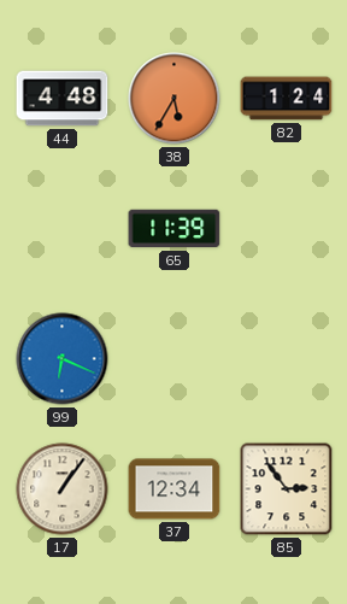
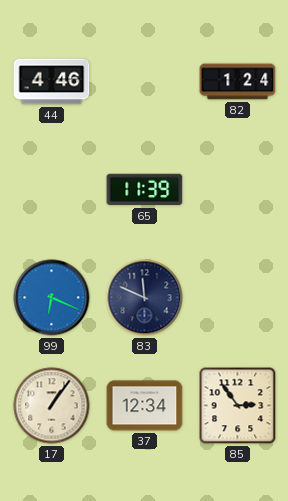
44: 4:48 -> 4:46
38: 5:35 -> none
83: none -> 11:49
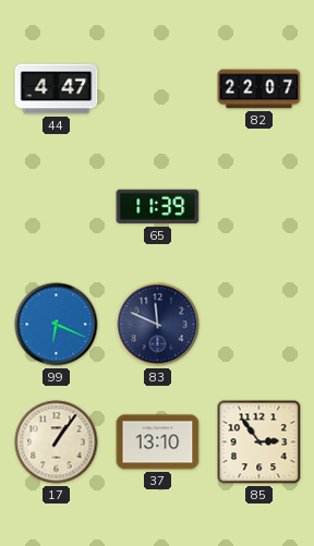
44: 4:46 -> 4:47
82: 1:24 -> 22:07
37: 12:34 -> 13:10
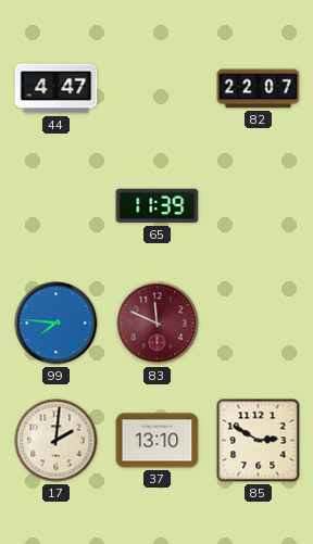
99: 6:19 -> 7:46
83 dial: navy -> burgundy
17: 1:06 -> 2:01
85: 2:54 -> 2:50
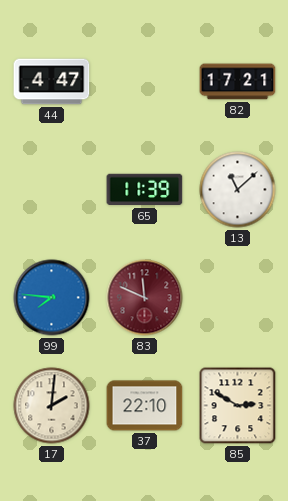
82: 22:07 -> 17:21
13: none -> 11:08
37: 13:10 -> 22:10
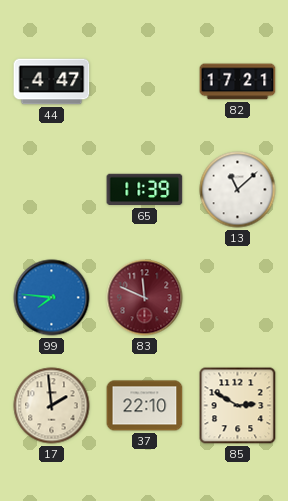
17: 2:01 -> 1:59
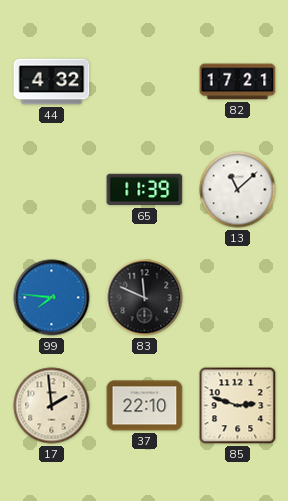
44: 4:47 -> 4:32
83 dial: burgundy -> black
85: 2:50 -> 2:48
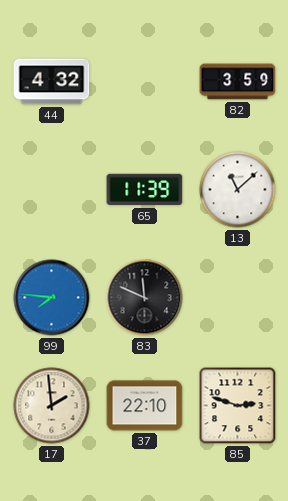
82: 17:21 -> 3:59
